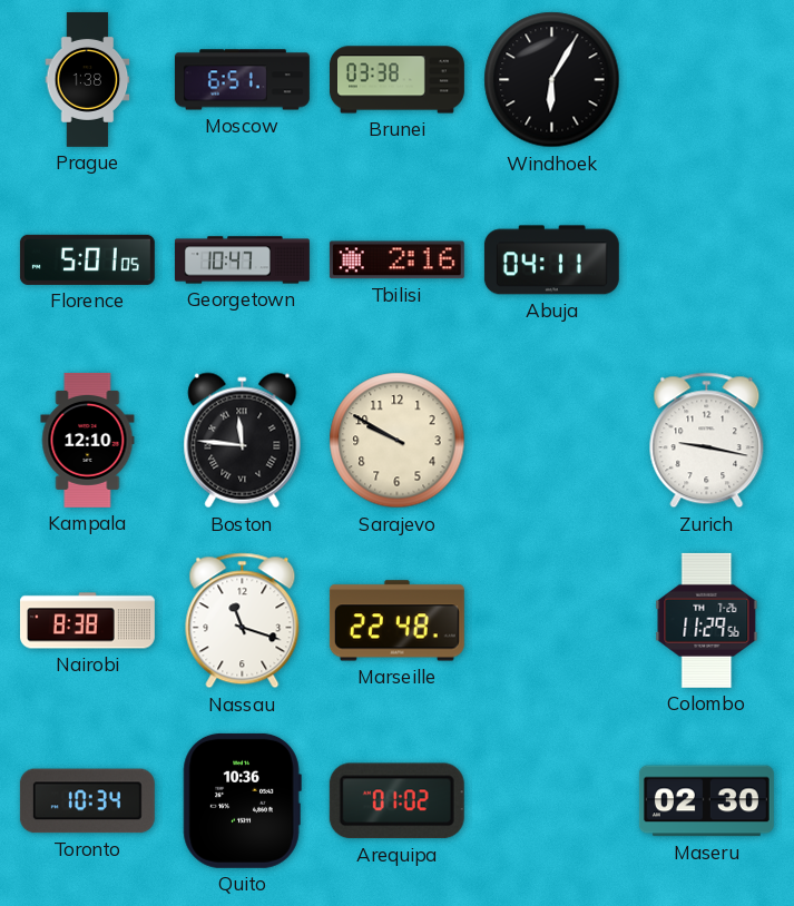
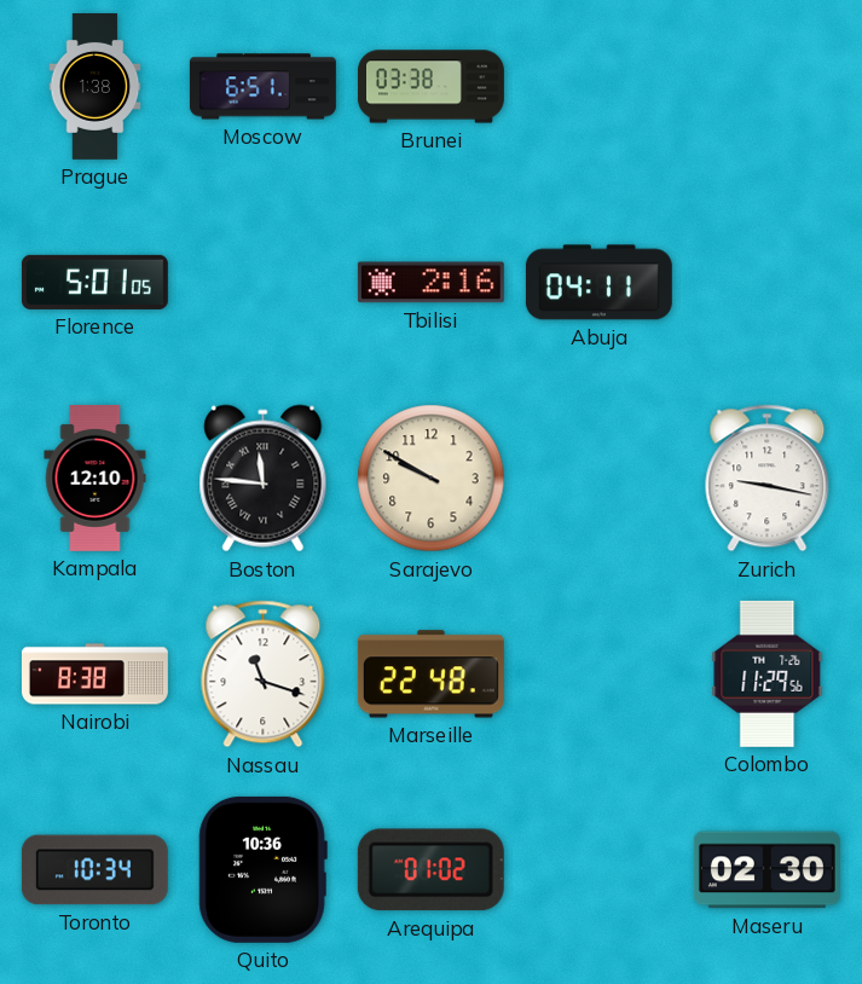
Windhoek: 6:05 -> none
Georgetown: 10:47 -> none
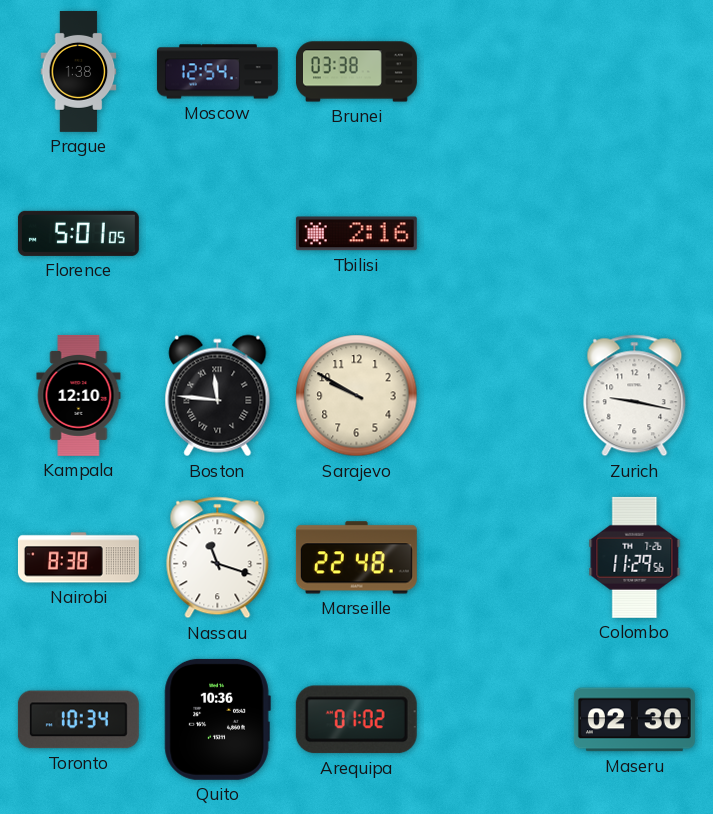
Moscow: 6:51 -> 12:54
Abuja: 04:11 -> none
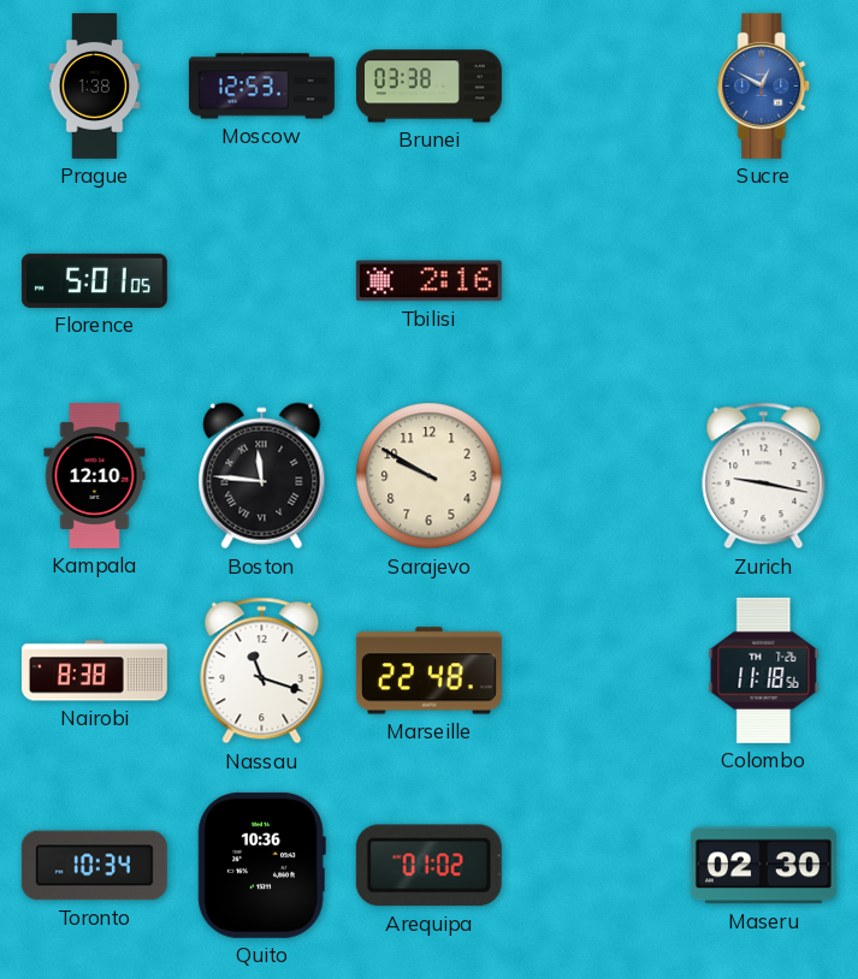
Moscow: 12:54 -> 12:53
Sucre: none -> 12:50
Colombo: 11:29 -> 11:18
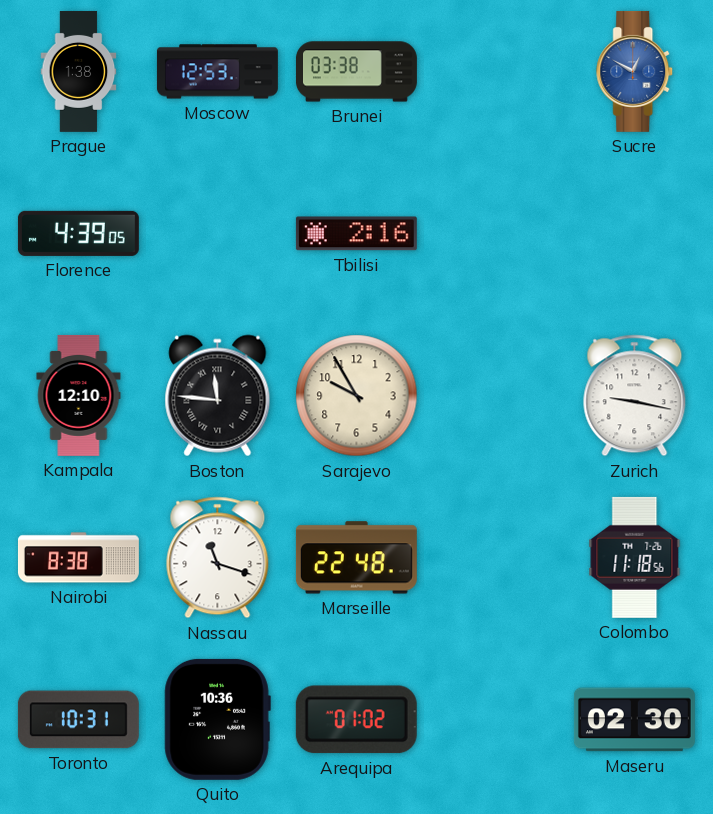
Florence: 5:01 -> 4:39
Sarajevo: 9:50 -> 9:55
Toronto: 10:34 -> 10:31
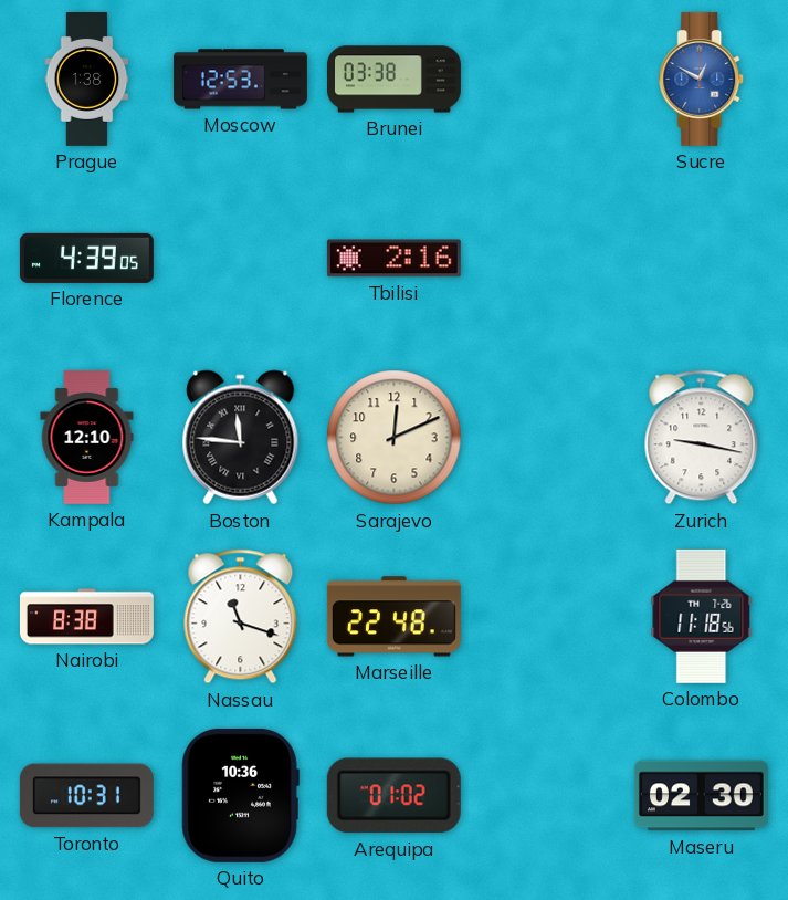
Sarajevo: 9:55 -> 12:11
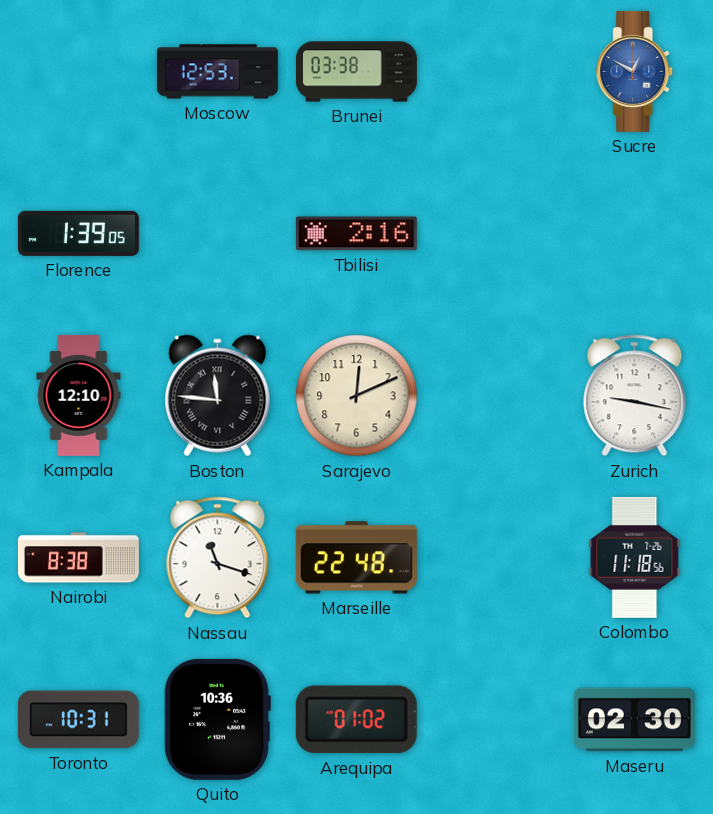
Prague: 1:38 -> none
Florence: 4:39 -> 1:39
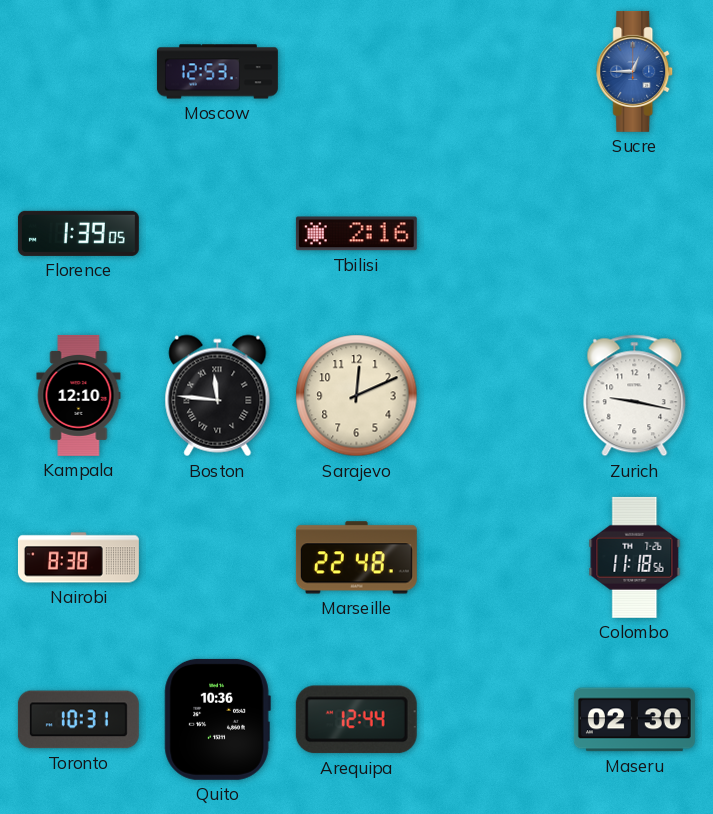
Brunei: 03:38 -> none
Sucre: 12:50 -> 12:45
Nassau: 11:18 -> none
Arequipa: 01:02 -> 12:44
